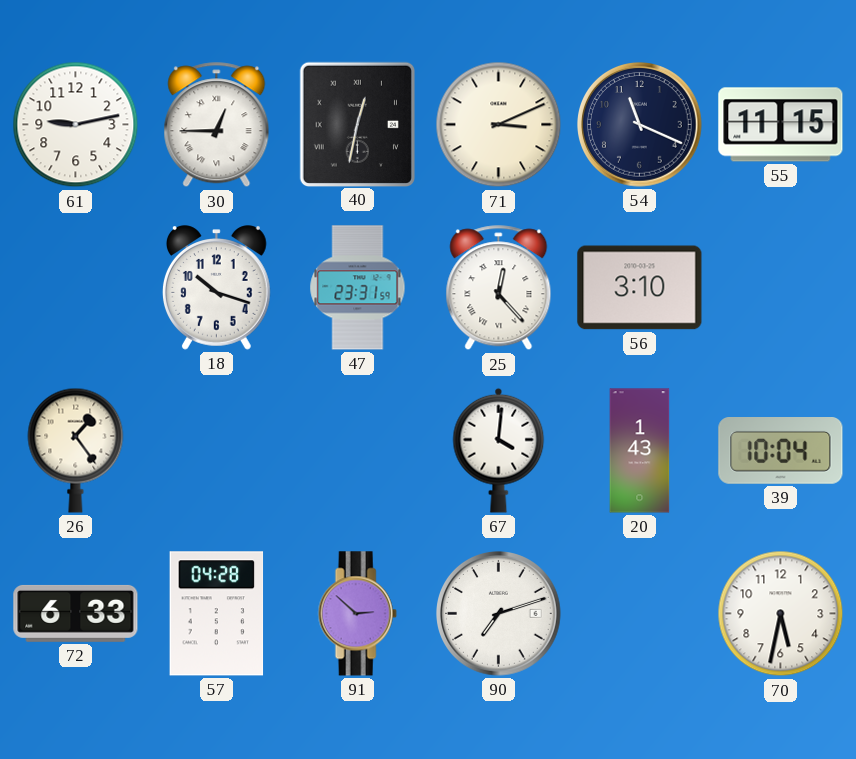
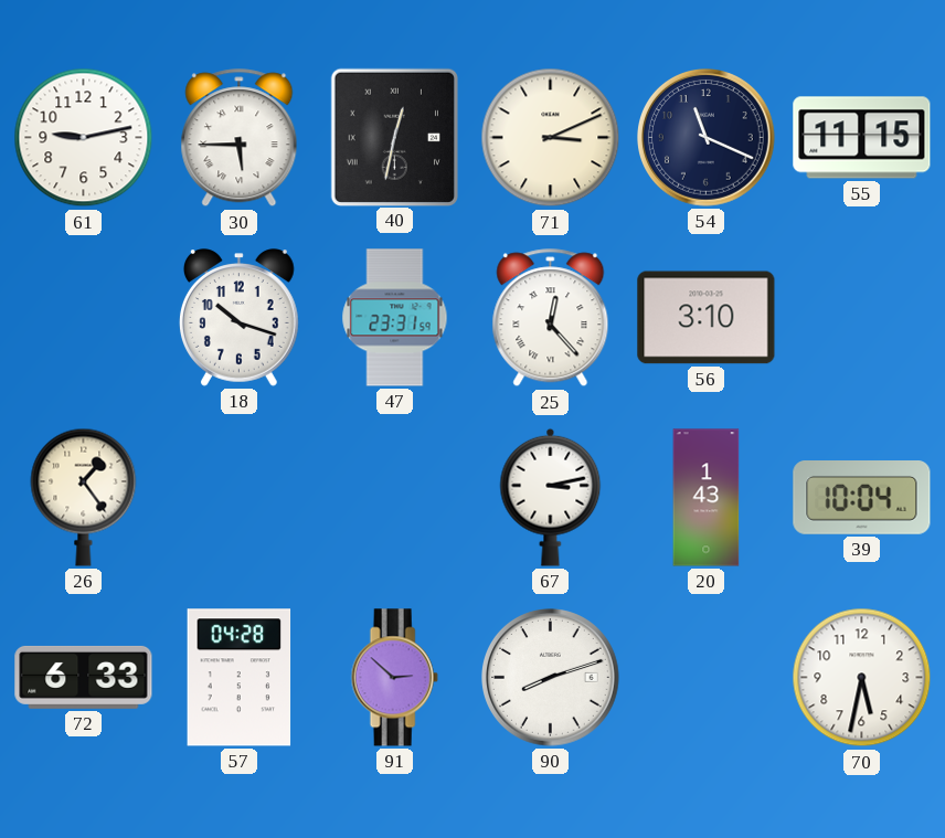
30: 12:45 -> 5:45
67: 4:01 -> 3:13
90: 7:12 -> 8:12
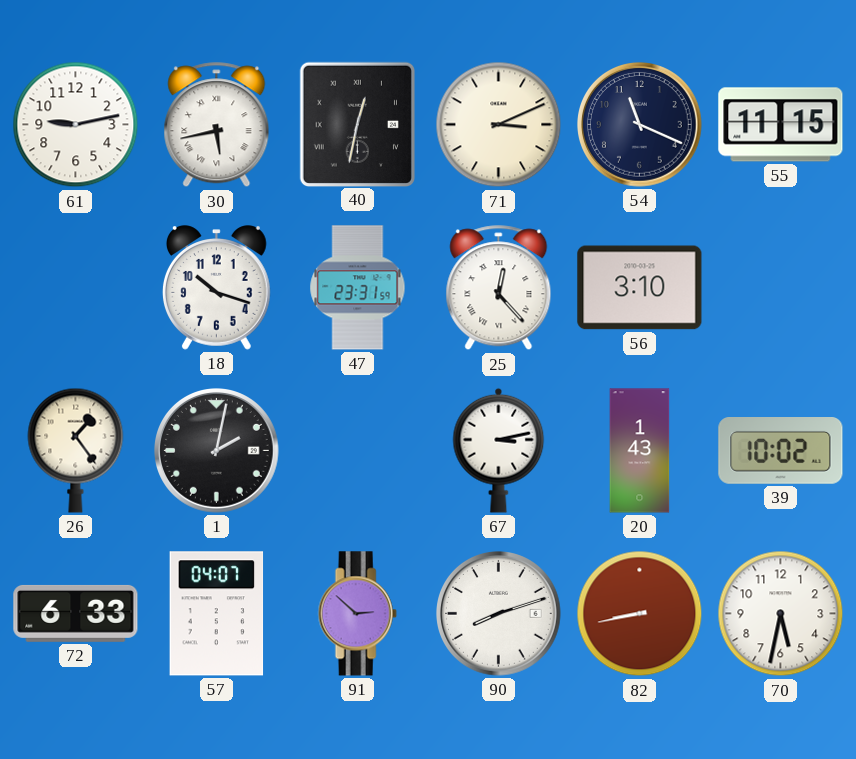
30: 5:45 -> 5:43
1: none -> 2:02
39: 10:04 -> 10:02
57: 04:28 -> 04:07
82: none -> 8:43
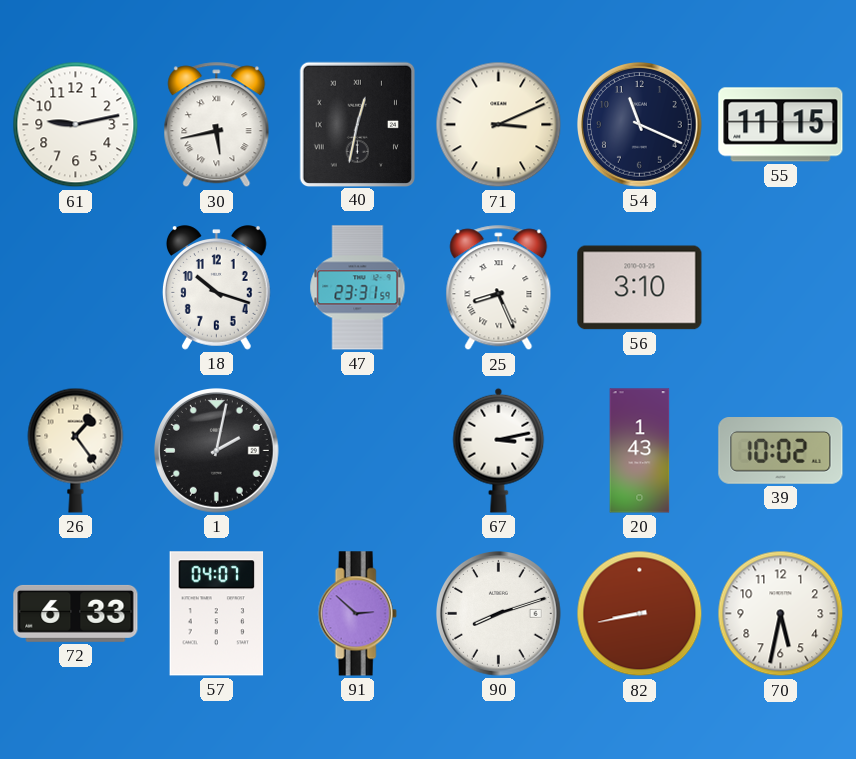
25: 12:23 -> 8:26
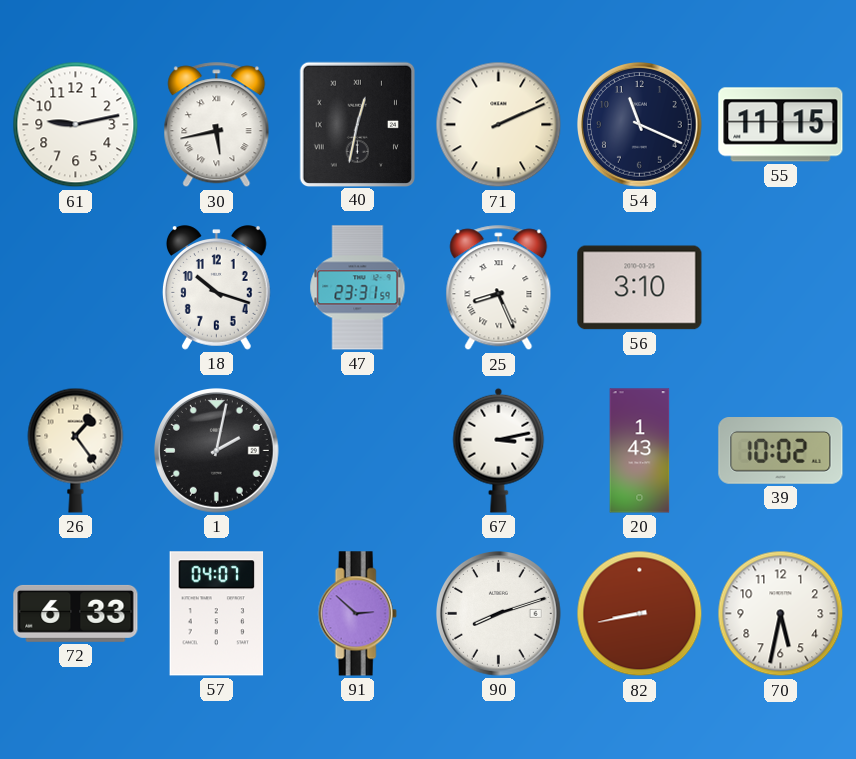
71: 3:11 -> 2:11
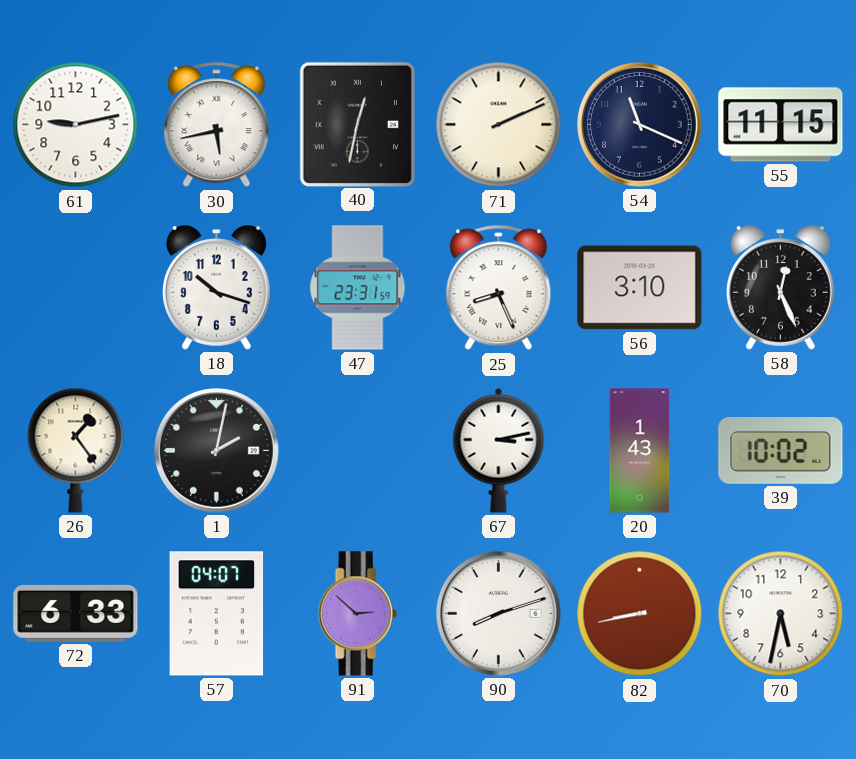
58: none -> 12:26
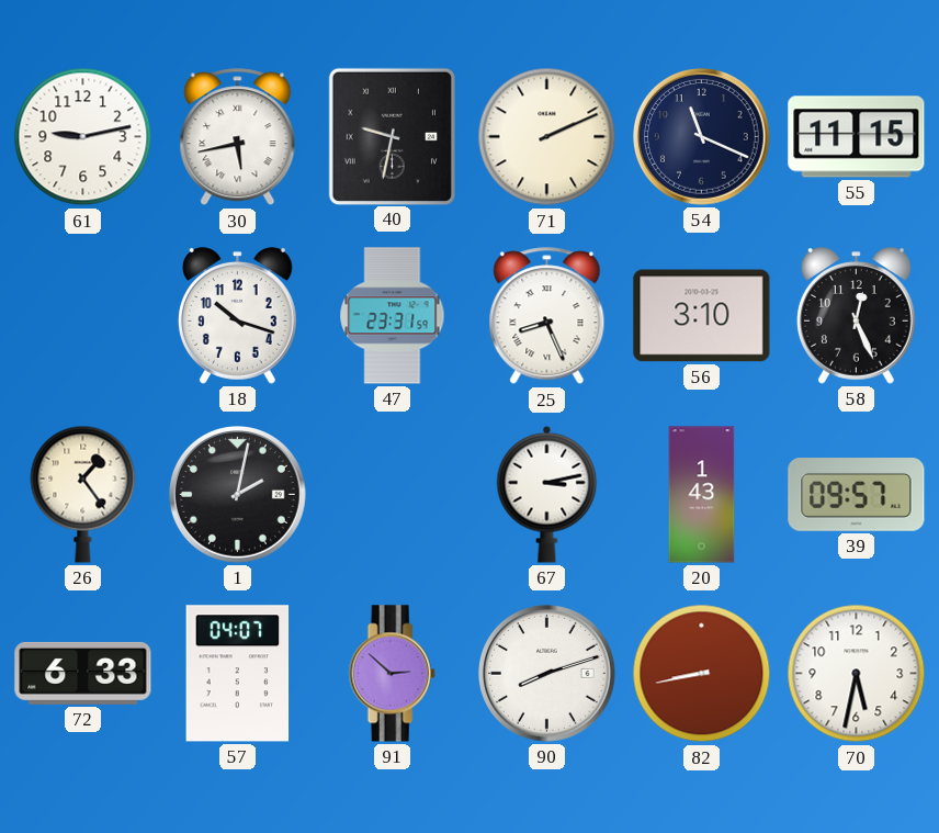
40: 12:32 -> 9:32
39: 10:02 -> 09:57
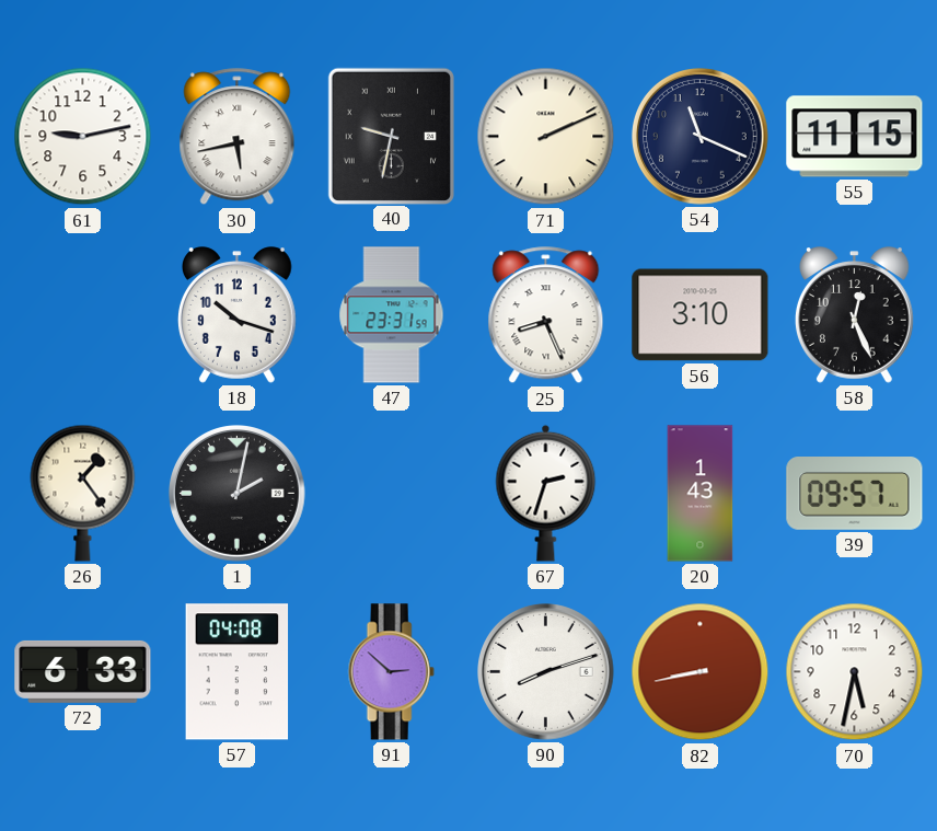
67: 3:13 -> 2:33
57: 04:07 -> 04:08
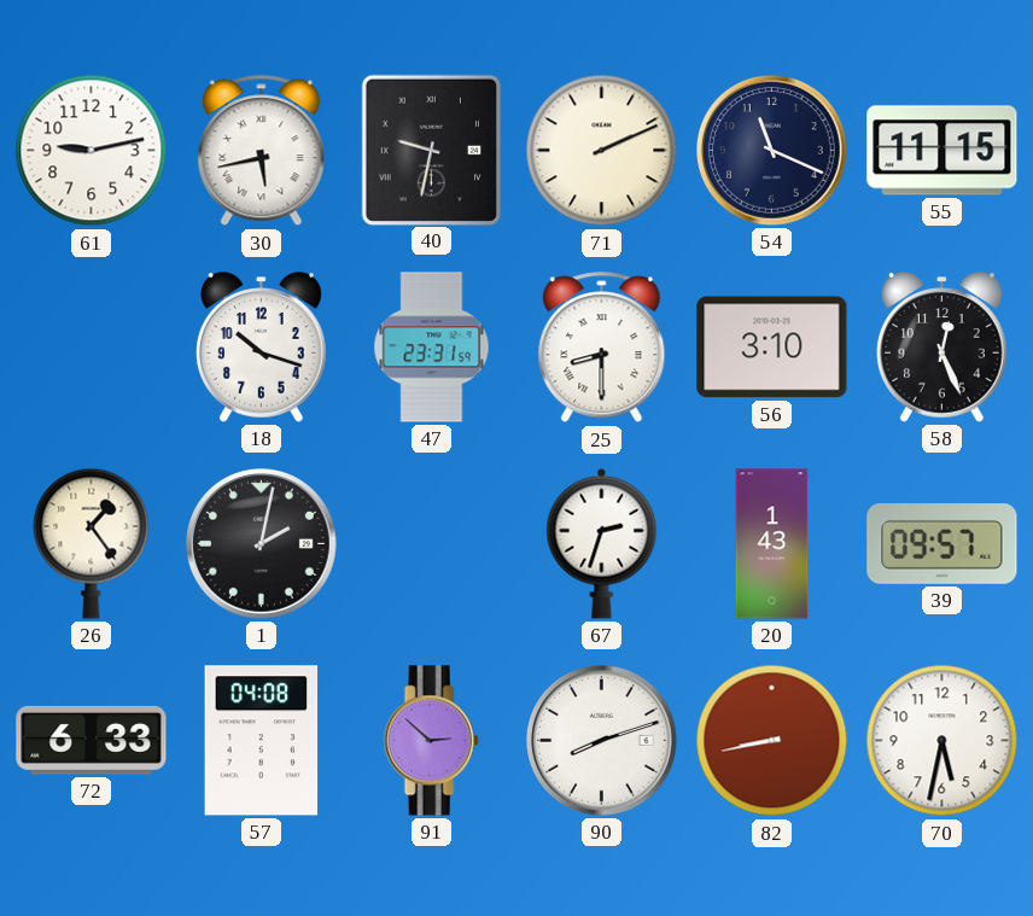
25: 8:26 -> 8:30
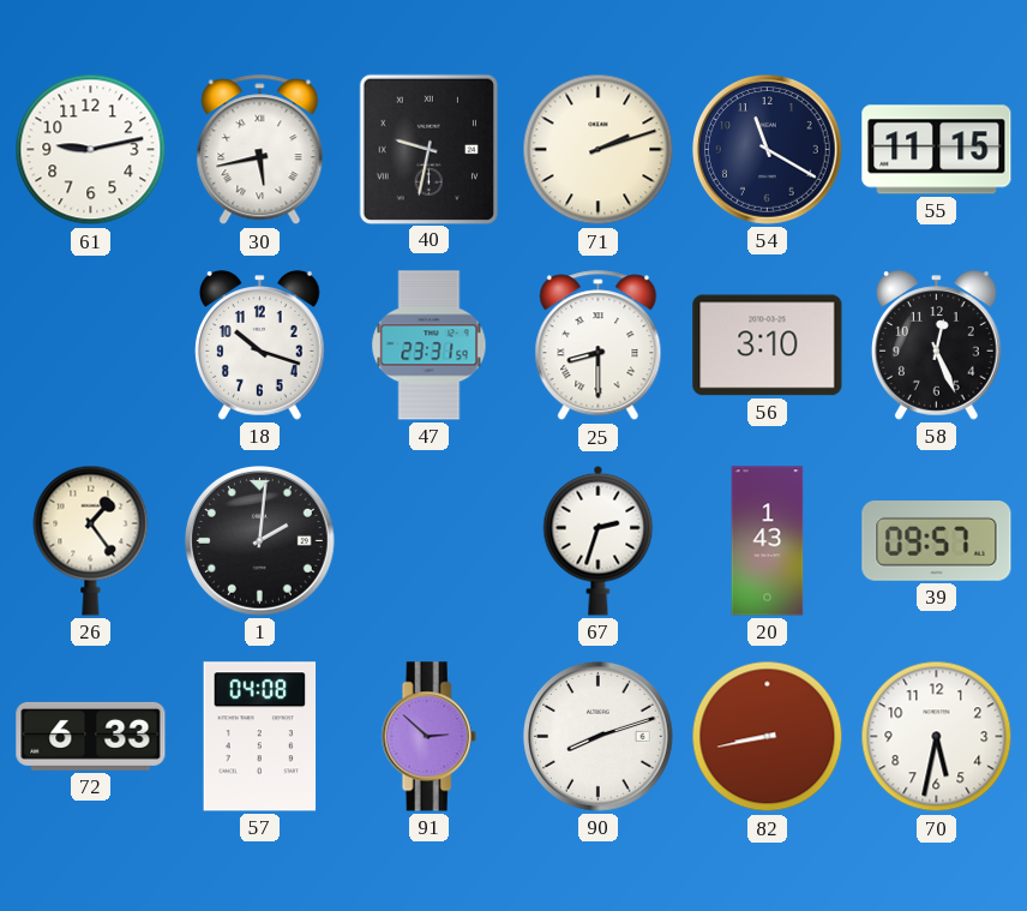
71: 2:11 -> 2:12
54: 11:19 -> 11:20
1: 2:02 -> 2:01
